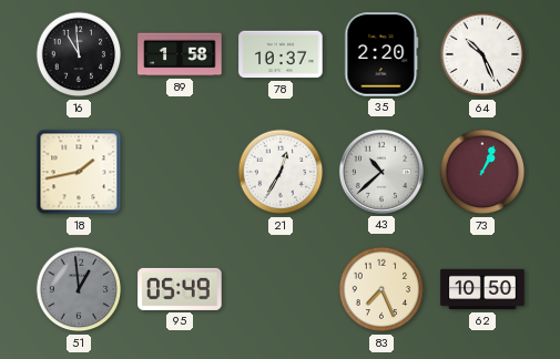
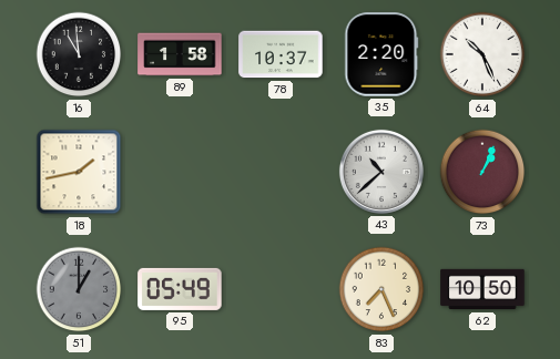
21: 12:35 -> none
51: 12:59 -> 1:00
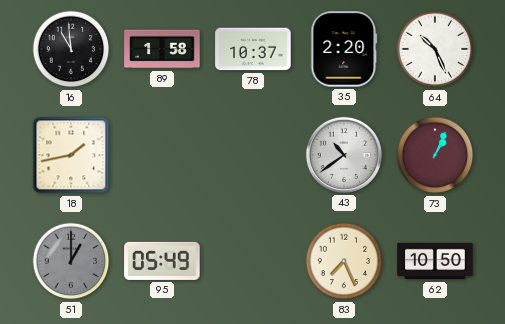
43: 10:38 -> 10:39
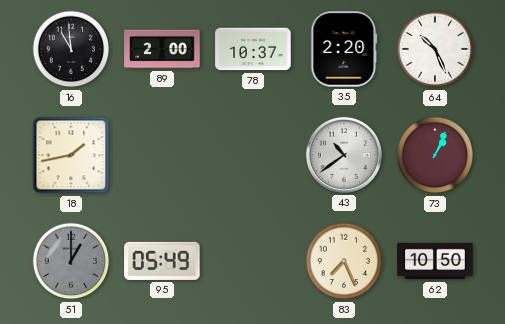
89: 1:58 -> 2:00
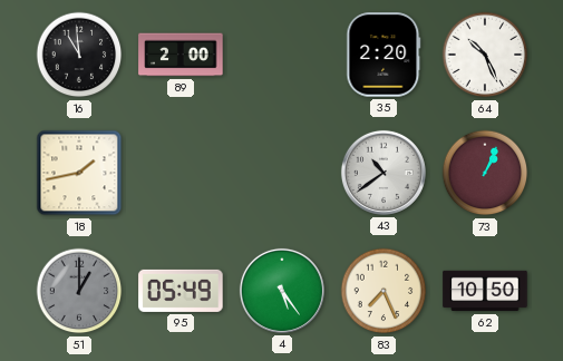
78: 10:37 -> none
4: none -> 5:24
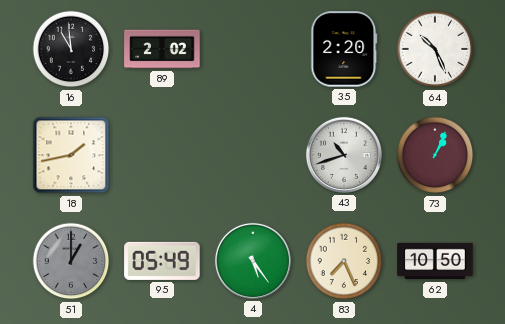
89: 2:00 -> 2:02
43: 10:39 -> 10:42
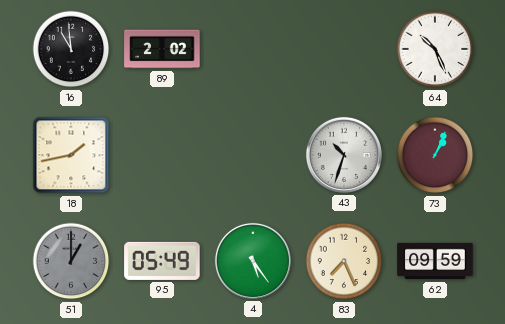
35: 2:20 -> none
43: 10:42 -> 10:33
62: 10:50 -> 09:59
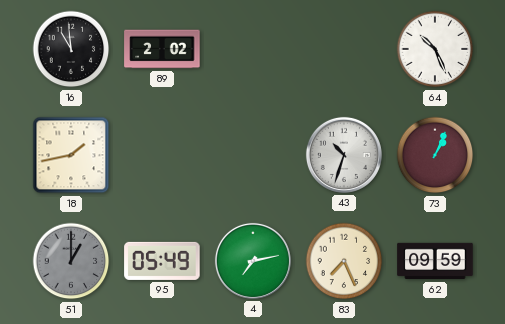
4: 5:24 -> 7:13
